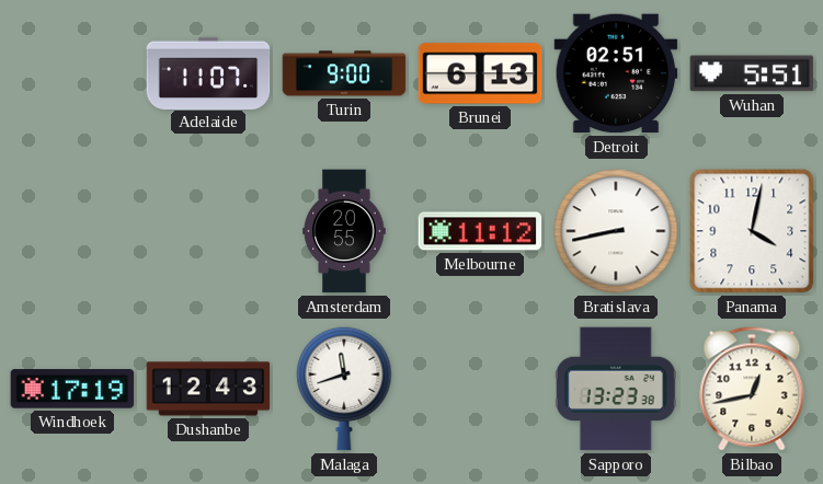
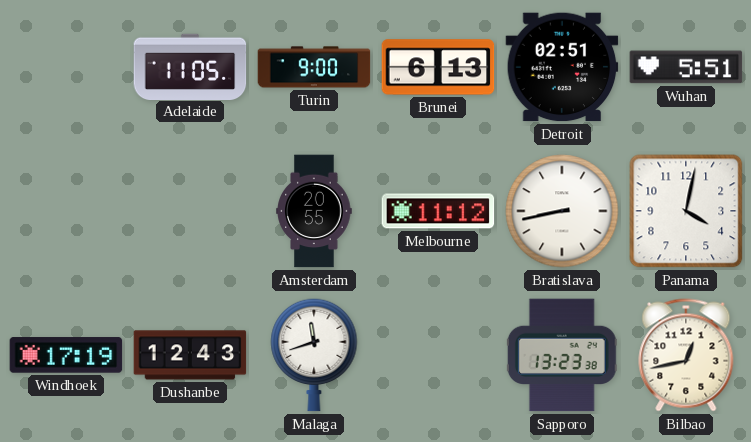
Adelaide: 11:07 -> 11:05
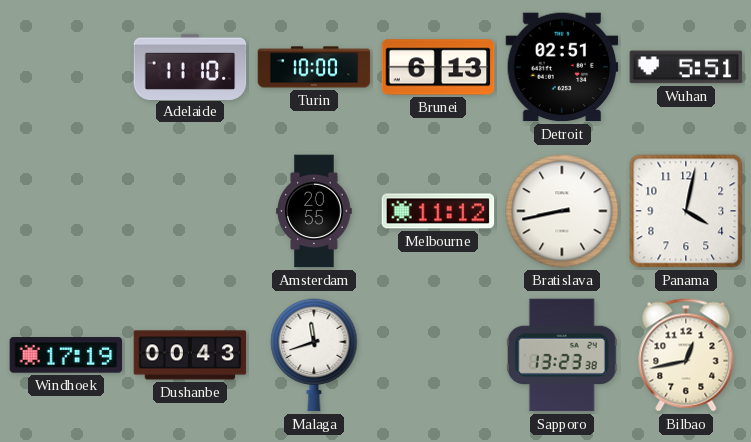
Adelaide: 11:05 -> 11:10
Turin: 9:00 -> 10:00
Dushanbe: 12:43 -> 00:43
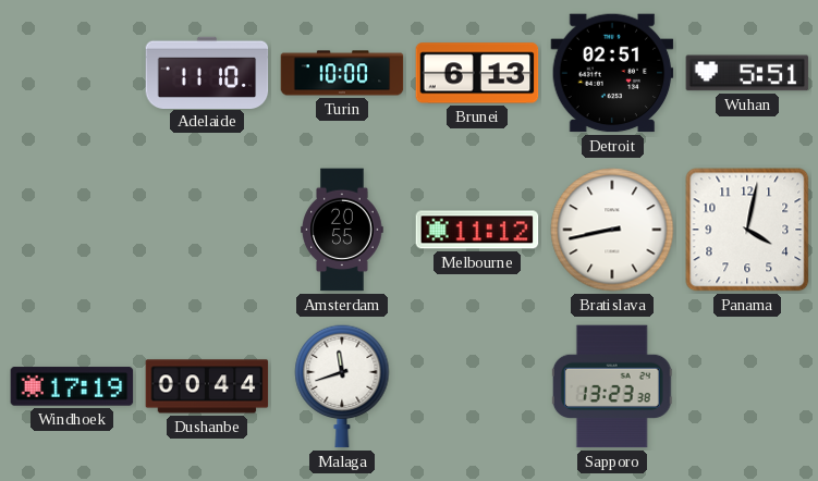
Dushanbe: 00:43 -> 00:44
Bilbao: 12:43 -> none
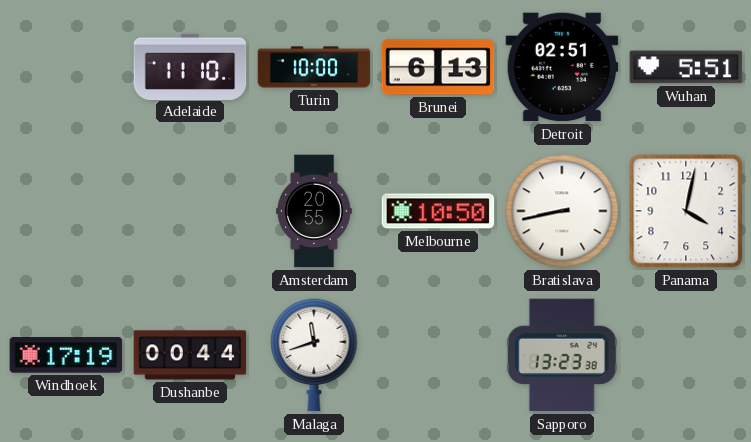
Melbourne: 11:12 -> 10:50
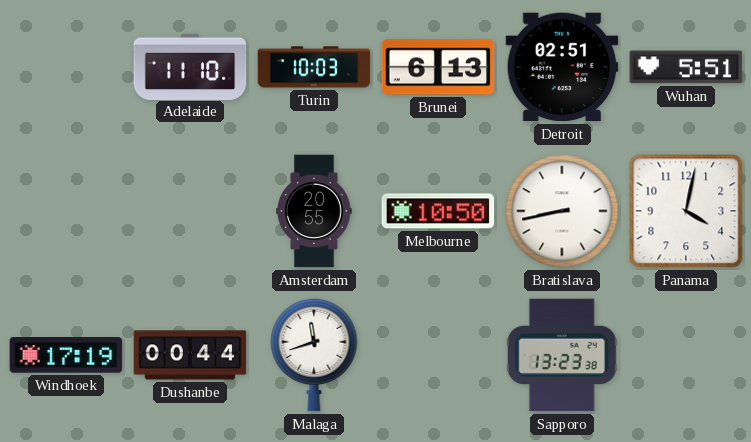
Turin: 10:00 -> 10:03
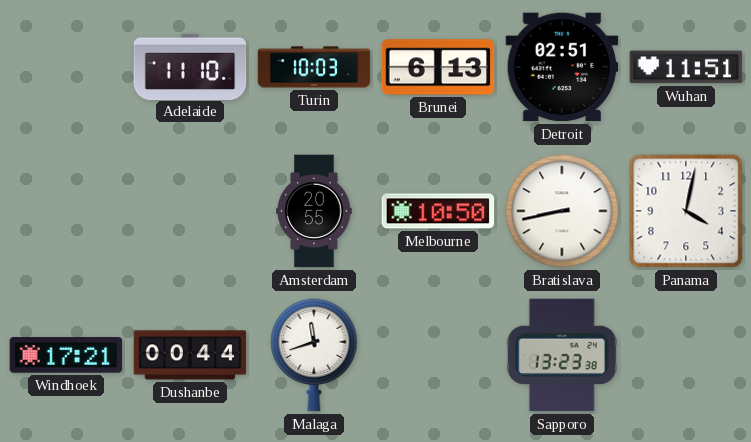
Wuhan: 5:51 -> 11:51
Windhoek: 17:19 -> 17:21
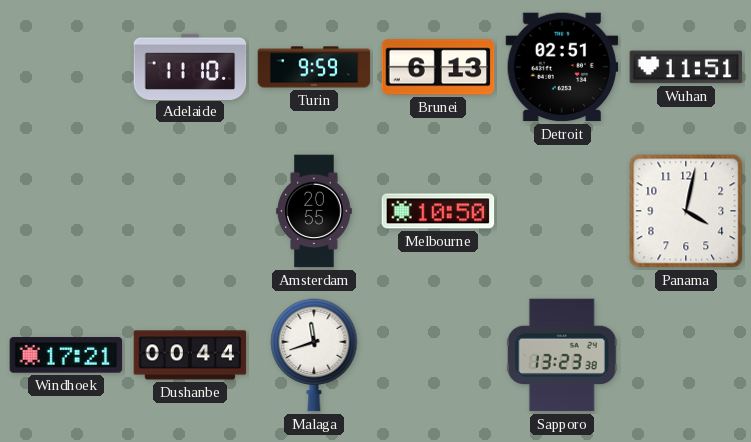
Turin: 10:03 -> 9:59
Bratislava: 8:43 -> none
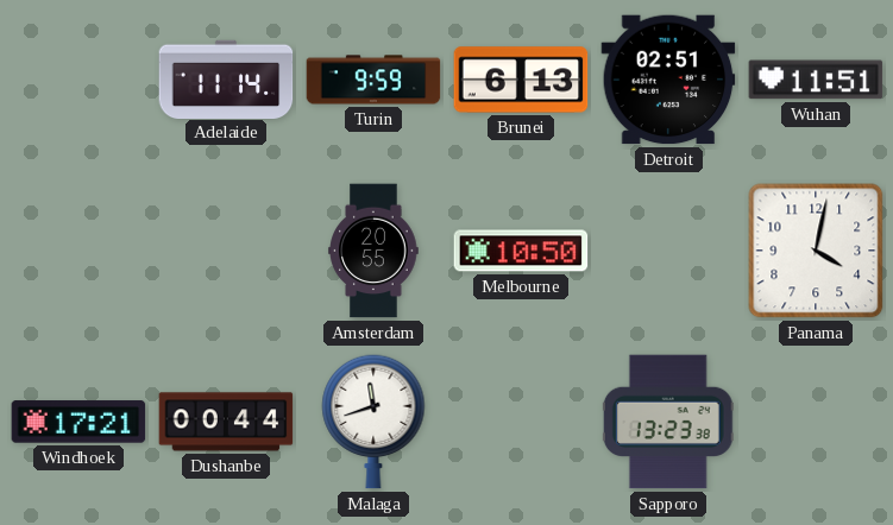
Adelaide: 11:10 -> 11:14
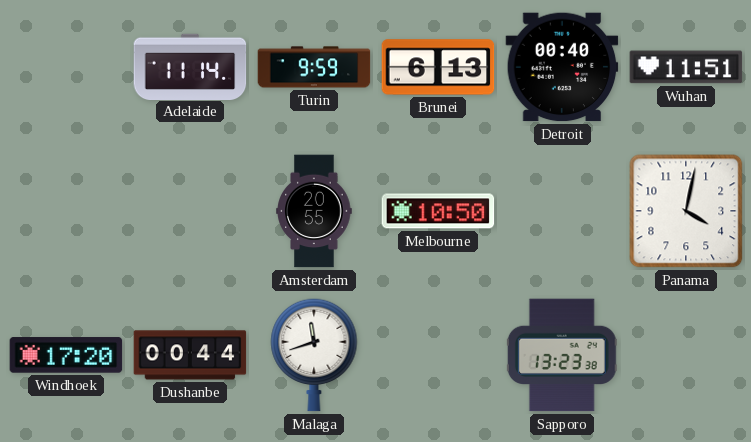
Detroit: 02:51 -> 00:40
Windhoek: 17:21 -> 17:20
